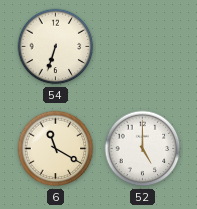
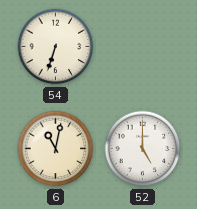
6: 11:20 -> 11:02
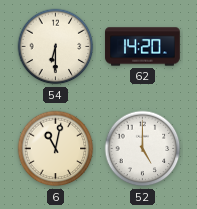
54: 6:33 -> 6:30
62: none -> 14:20
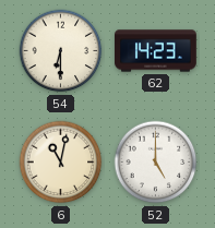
62: 14:20 -> 14:23
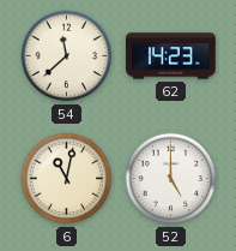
54: 6:30 -> 11:38
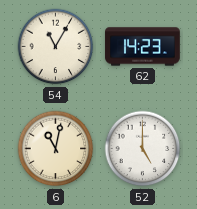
54: 11:38 -> 11:05
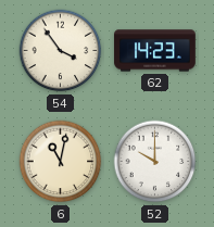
54: 11:05 -> 3:54
52: 5:00 -> 10:00
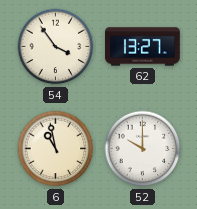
62: 14:23 -> 13:27
6: 11:02 -> 10:58
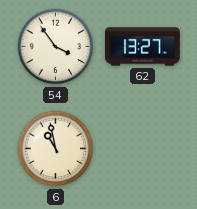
52: 10:00 -> none
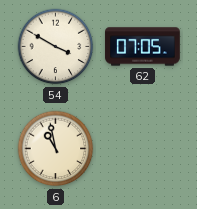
54: 3:54 -> 3:50
62: 13:27 -> 07:05
